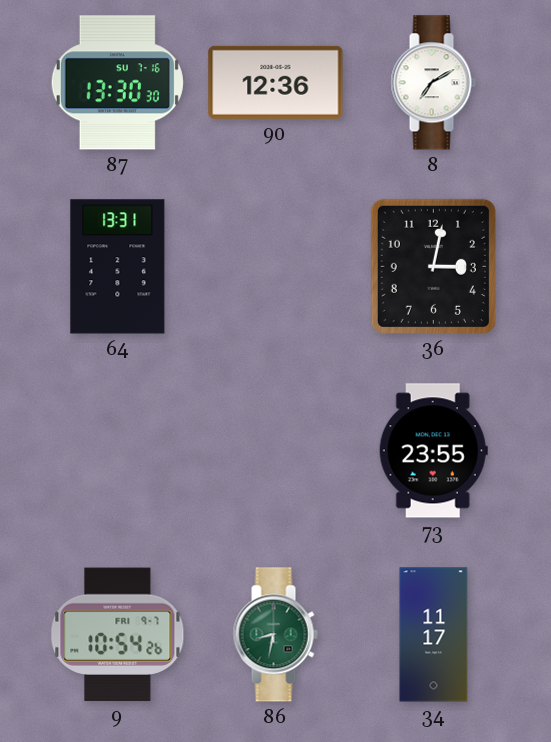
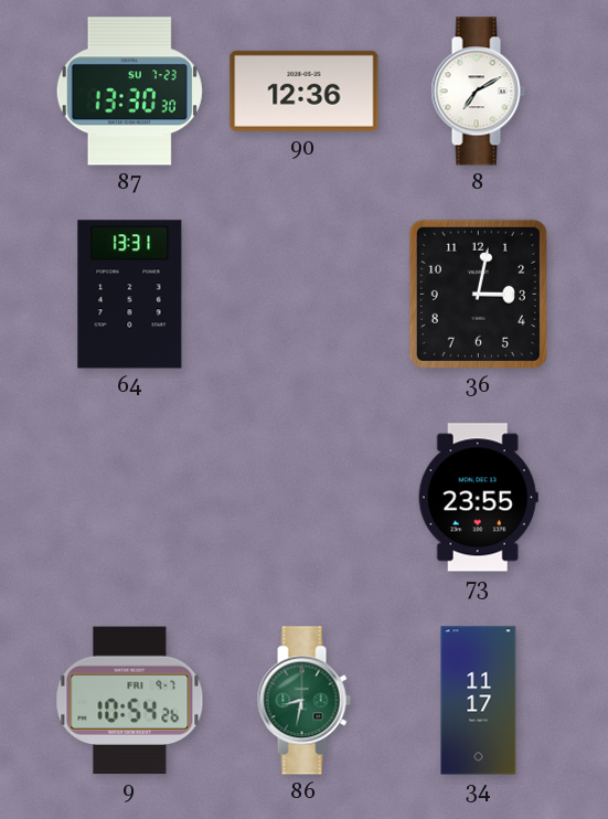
87 date: SU 7-16 -> SU 7-23
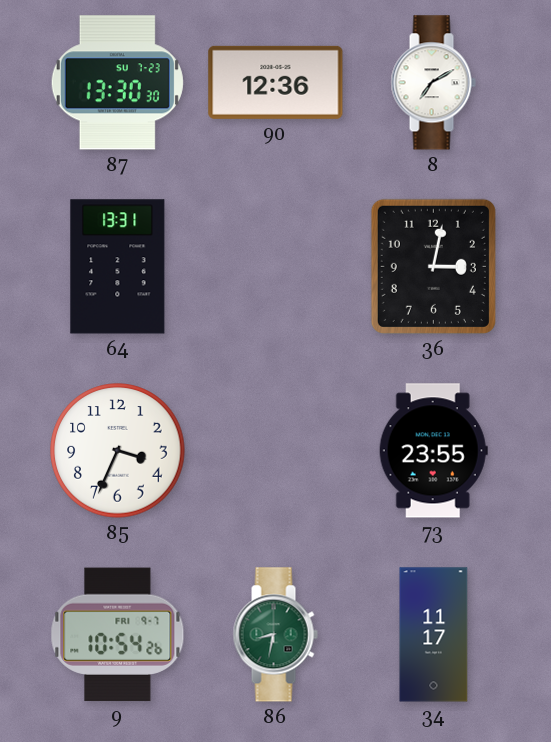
85: none -> 3:34
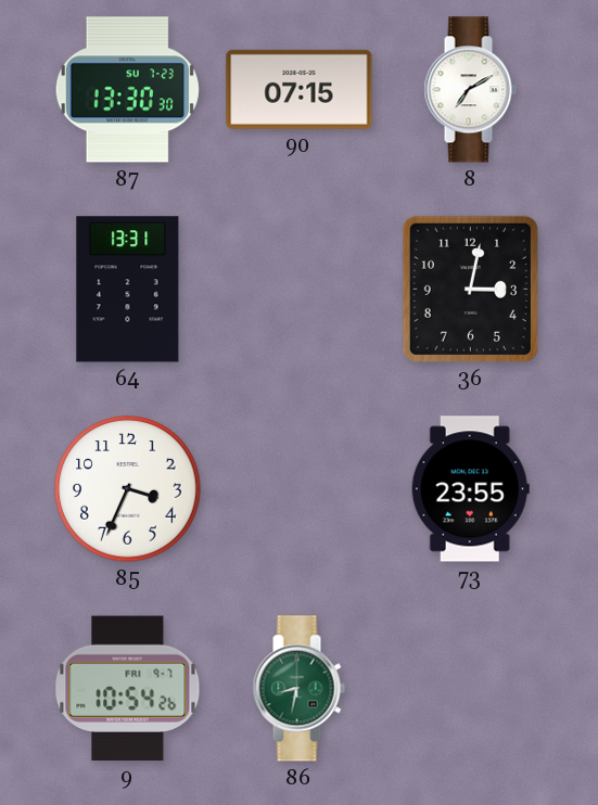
90: 12:36 -> 07:15
34: 11:17 -> none
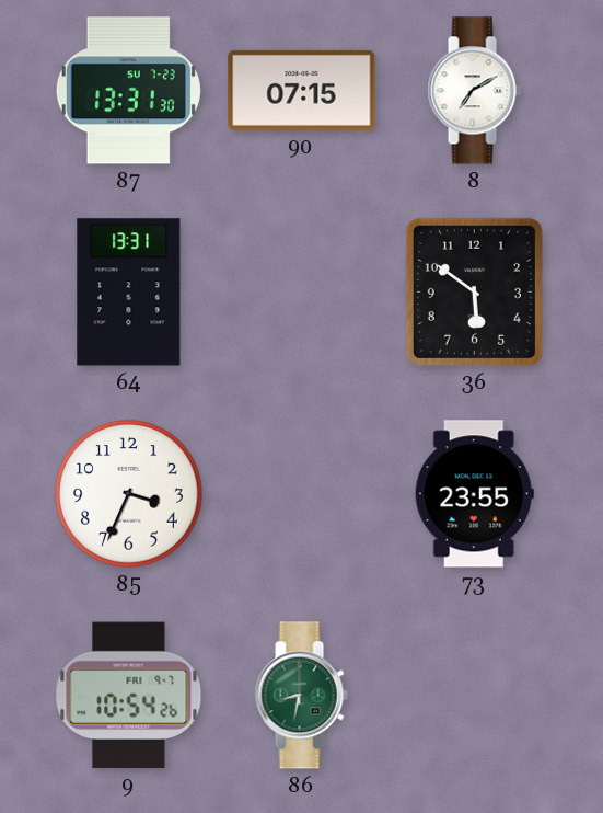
87: 13:30 -> 13:31
36: 3:02 -> 5:51
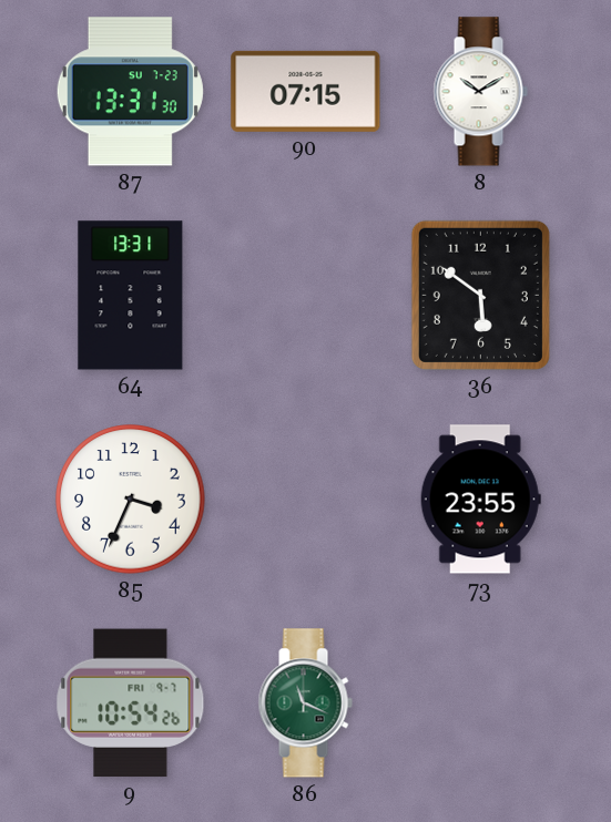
8: 7:10 -> 10:10
86: 8:32 -> 11:19
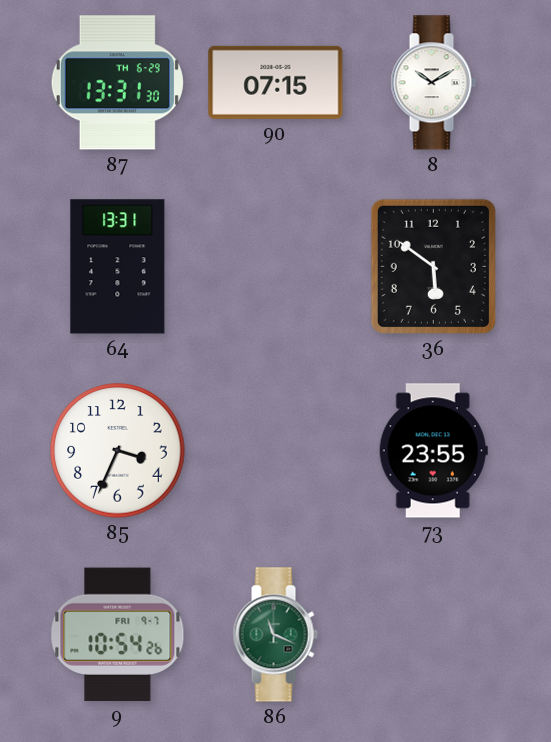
87 date: SU 7-23 -> TH 6-29
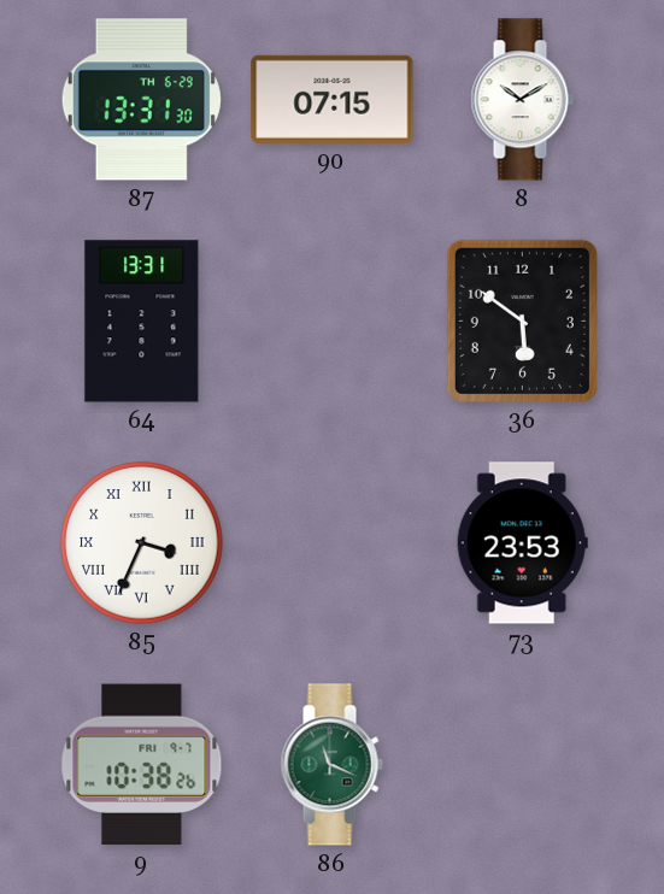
85 numerals: Arabic -> Roman
73: 23:55 -> 23:53
9: 10:54 -> 10:38
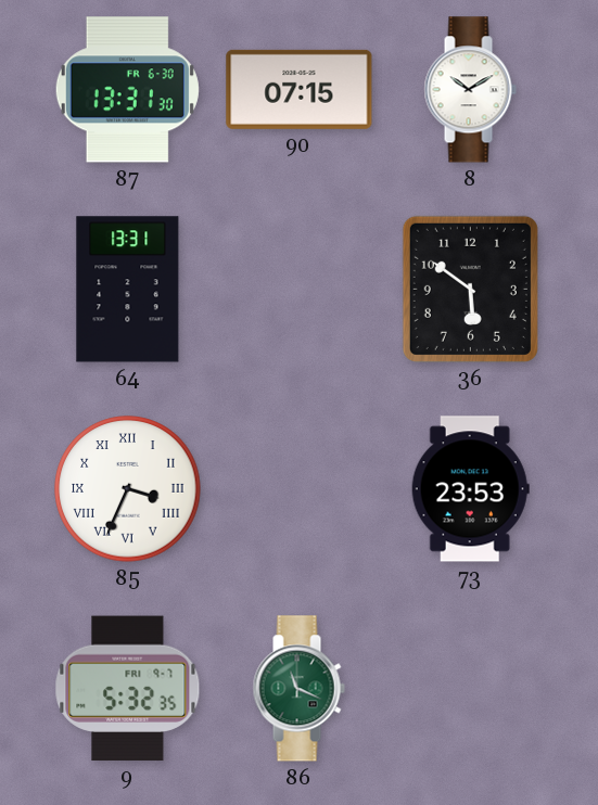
87 date: TH 6-29 -> FR 6-30
9: 10:38 -> 5:32
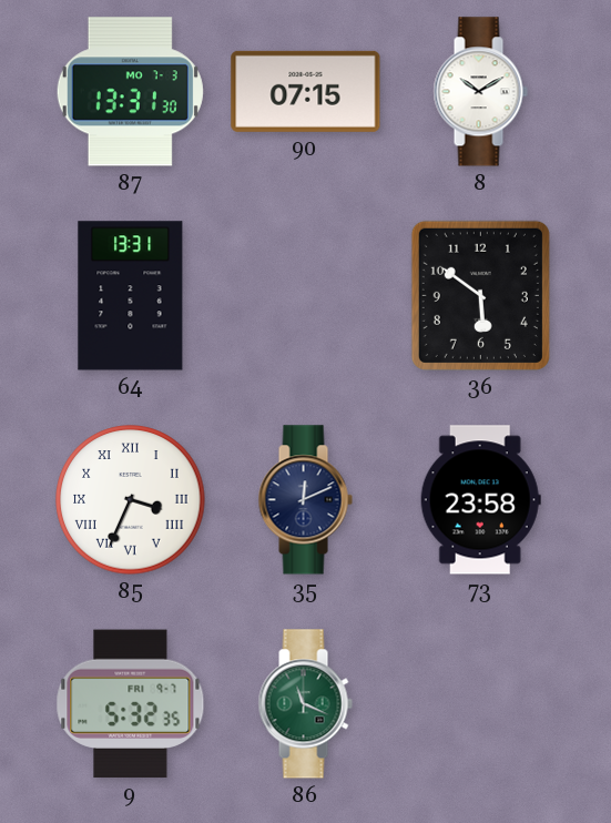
87 date: FR 6-30 -> MO 7-3
35: none -> 12:11
73: 23:53 -> 23:58
